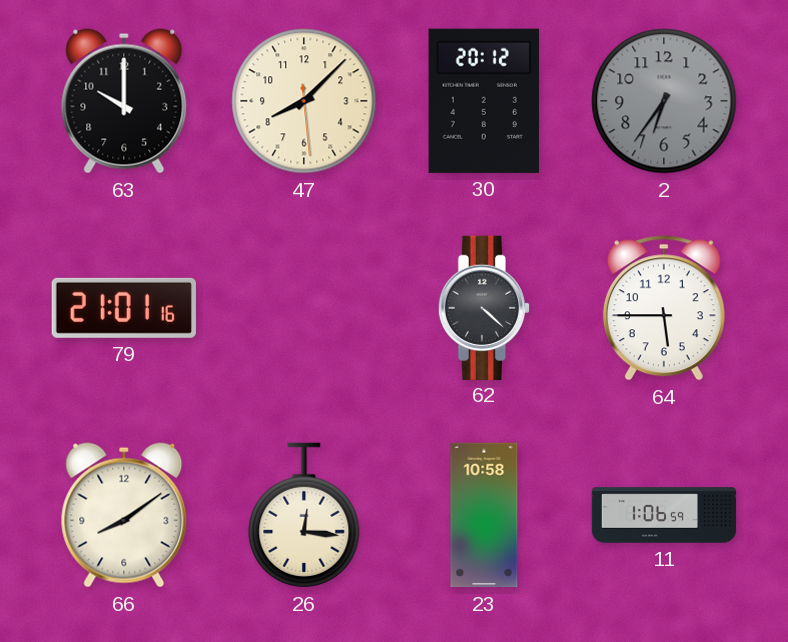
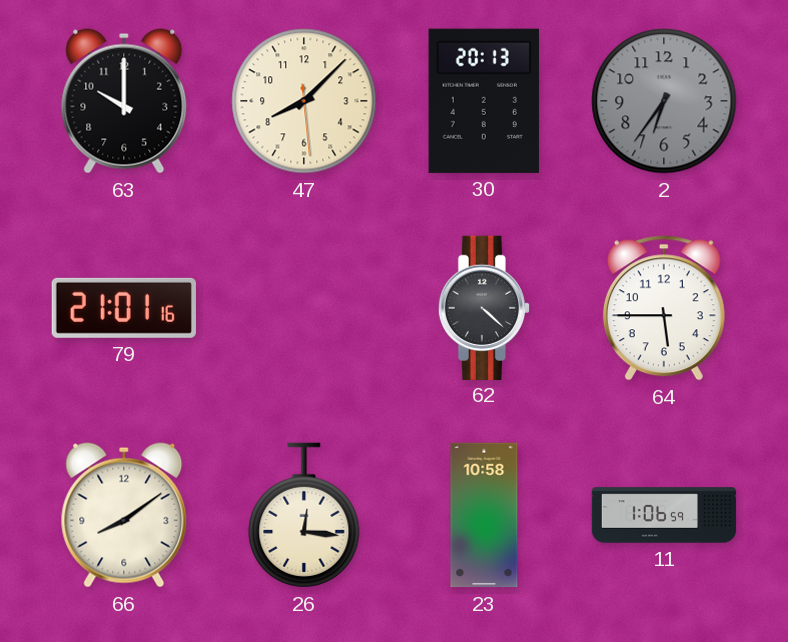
30: 20:12 -> 20:13
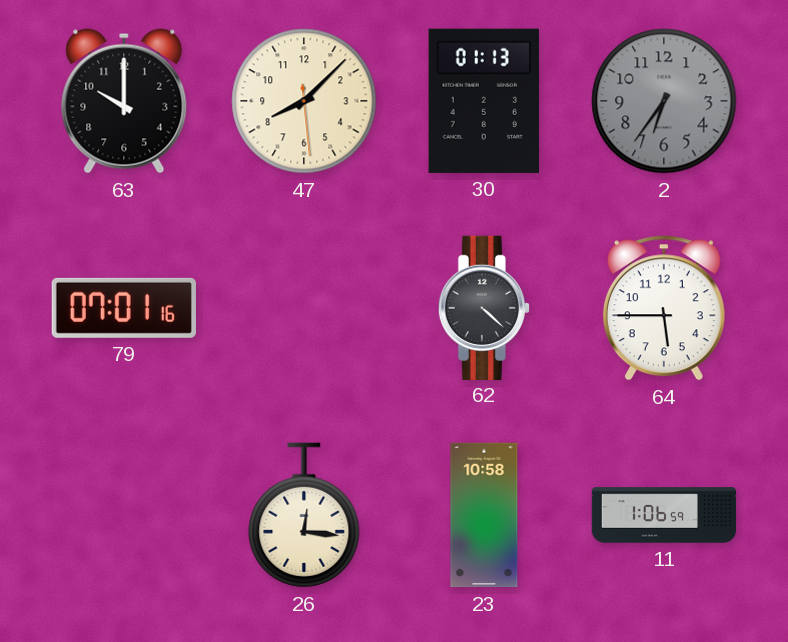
30: 20:13 -> 01:13
79: 21:01 -> 07:01
66: 8:09 -> none
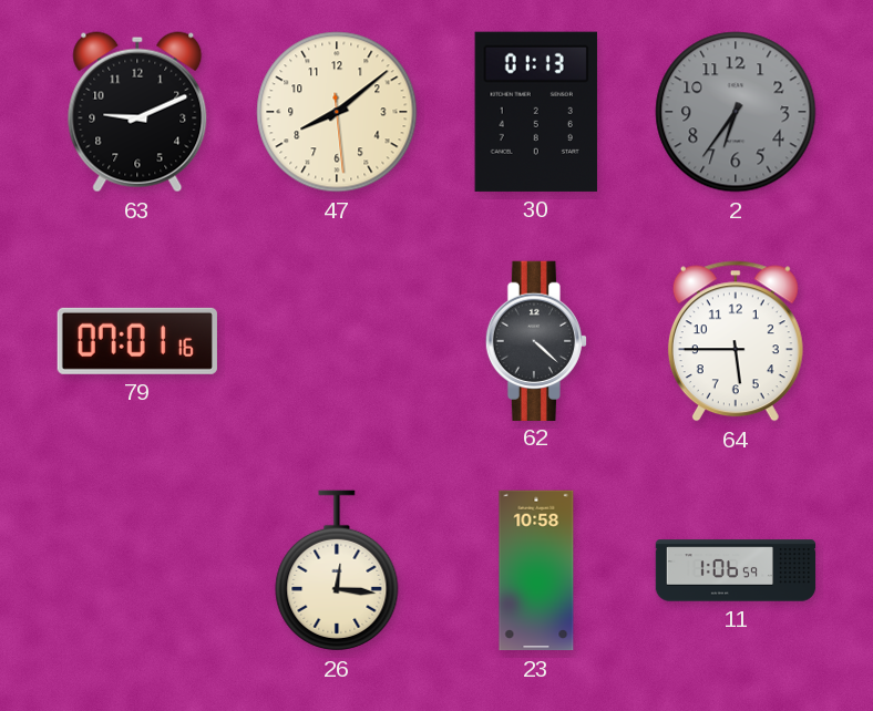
63: 10:00 -> 9:11
47: 8:07 -> 8:08
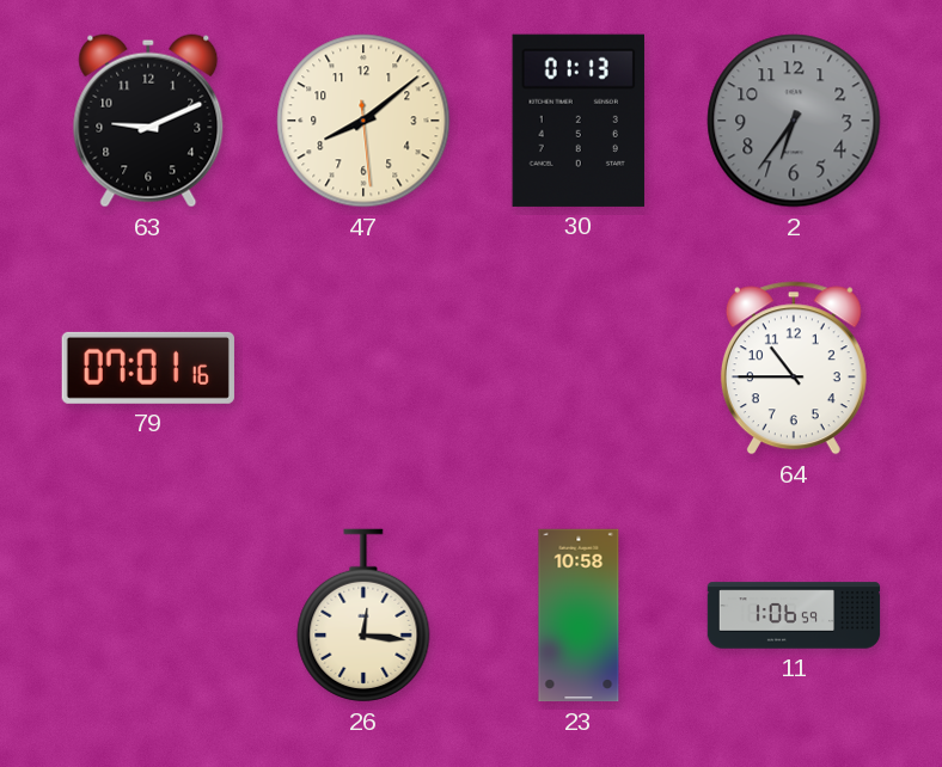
62: 4:22 -> none
64: 5:45 -> 10:45
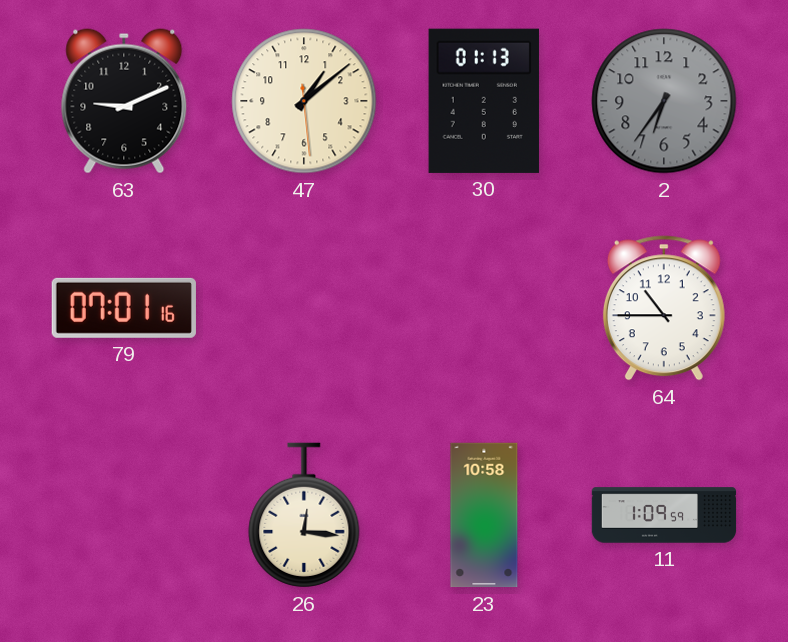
47: 8:08 -> 1:08
11: 1:06 -> 1:09
